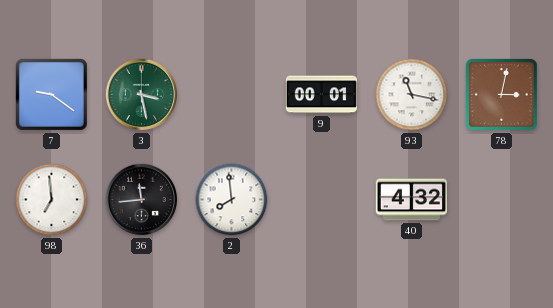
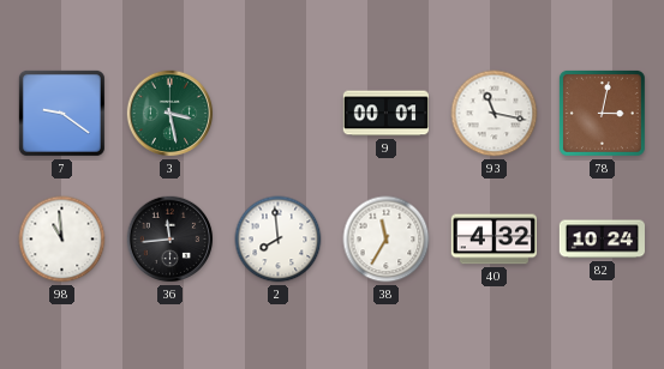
98: 6:59 -> 10:59
38: none -> 11:35
82: none -> 10:24
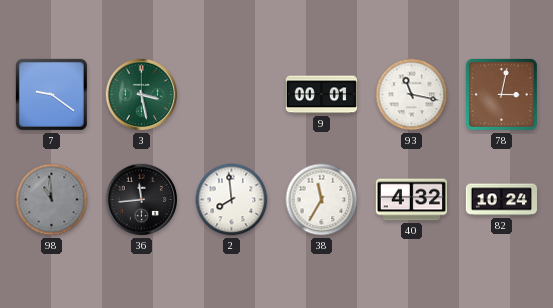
98 dial: white -> grey
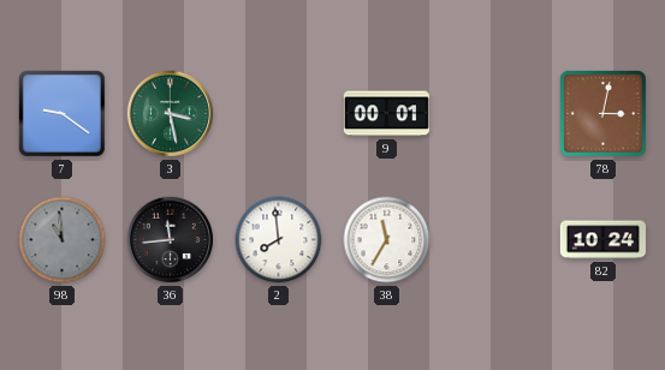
93: 11:17 -> none
40: 4:32 -> none
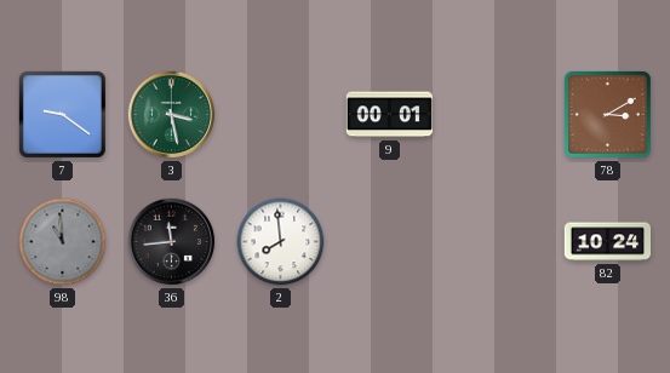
78: 3:02 -> 3:10
38: 11:35 -> none
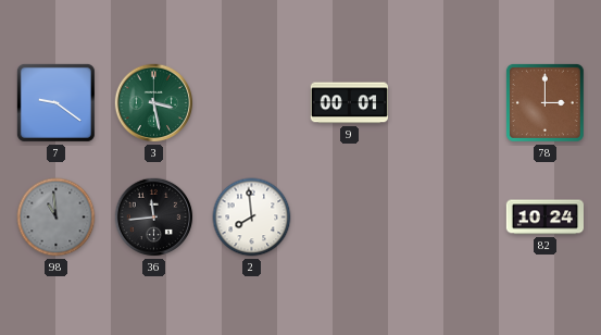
78: 3:10 -> 3:00
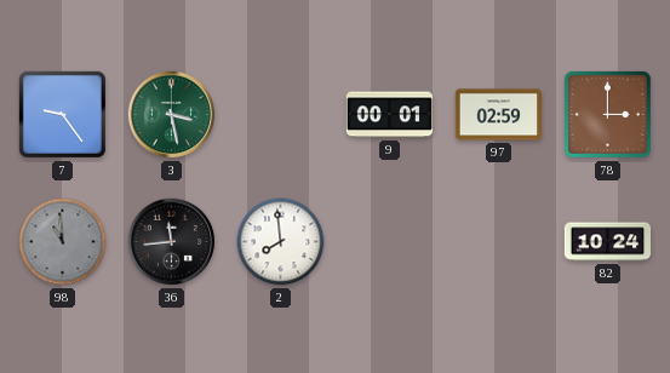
7: 9:21 -> 9:24
97: none -> 02:59
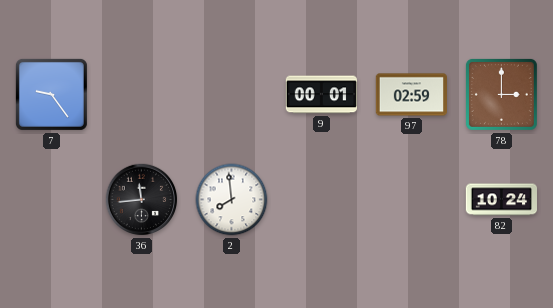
3: 3:28 -> none
98: 10:59 -> none
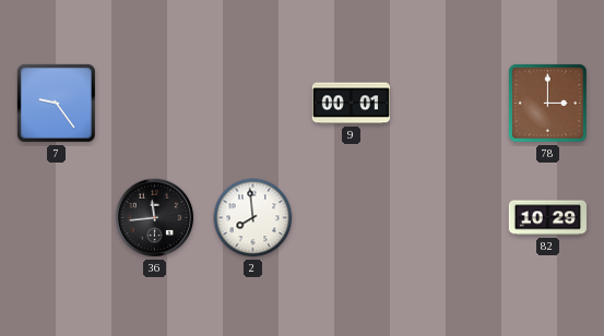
97: 02:59 -> none
82: 10:24 -> 10:29
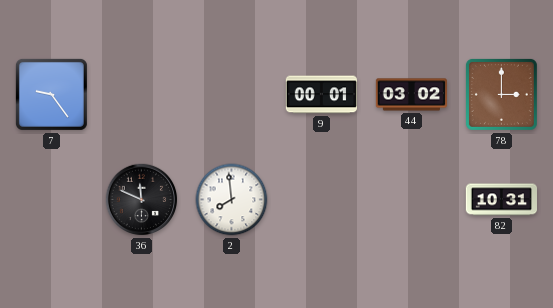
44: none -> 03:02
36: 11:44 -> 11:49
82: 10:29 -> 10:31
